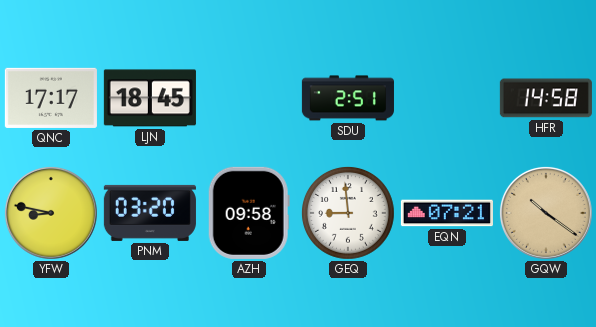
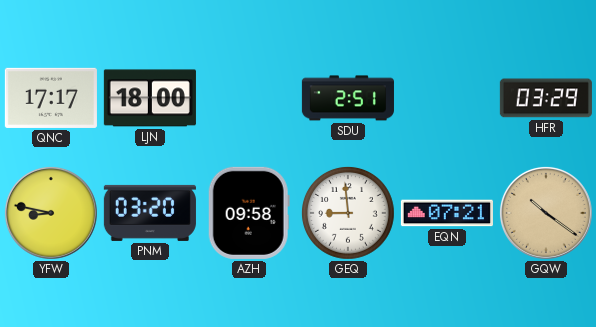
LJN: 18:45 -> 18:00
HFR: 14:58 -> 03:29
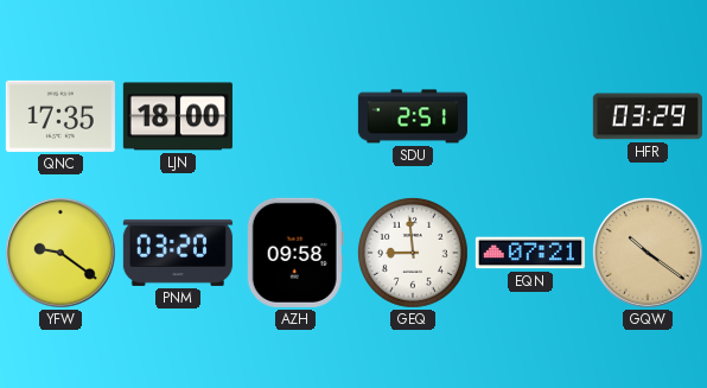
QNC: 17:17 -> 17:35
YFW: 8:47 -> 9:21
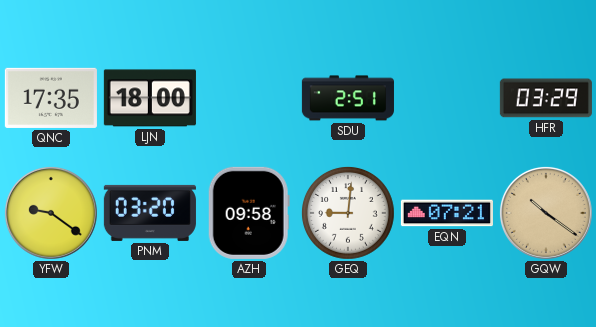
GEQ: 8:59 -> 9:01
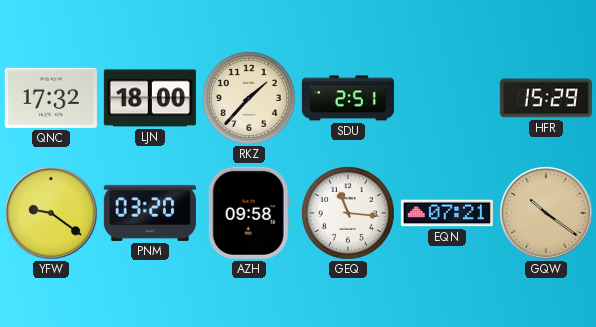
QNC: 17:35 -> 17:32
RKZ: none -> 1:37
HFR: 03:29 -> 15:29
GEQ: 9:01 -> 11:16
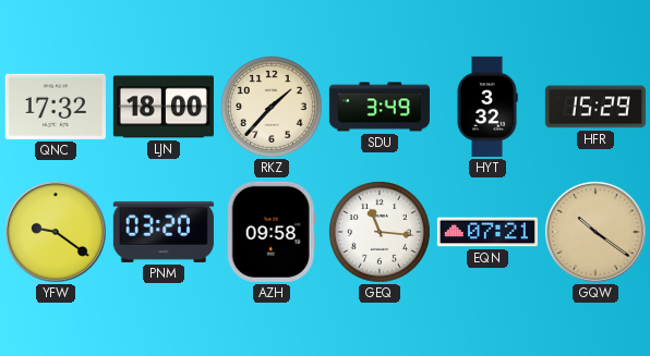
SDU: 2:51 -> 3:49
HYT: none -> 3:32
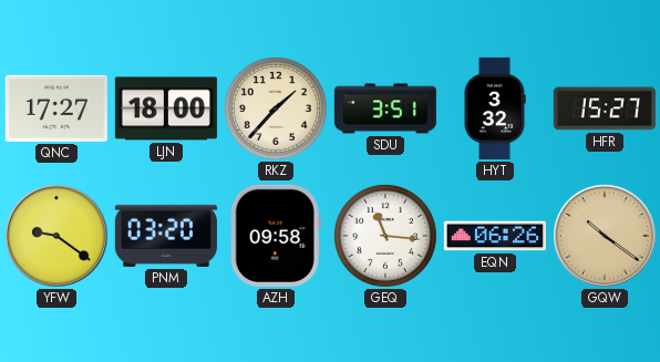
QNC: 17:32 -> 17:27
SDU: 3:49 -> 3:51
HFR: 15:29 -> 15:27
EQN: 07:21 -> 06:26
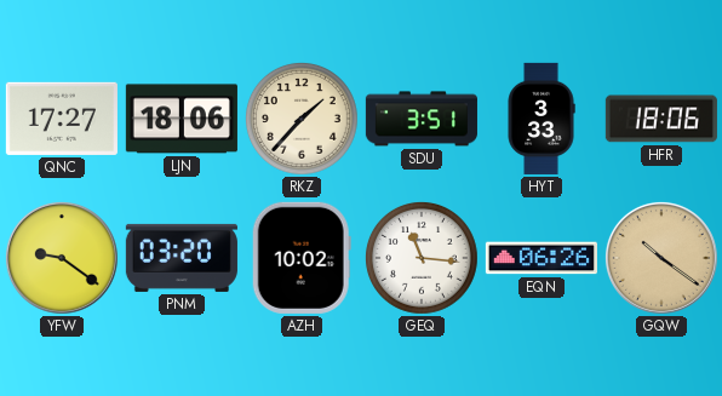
LJN: 18:00 -> 18:06
HYT: 3:32 -> 3:33
HFR: 15:27 -> 18:06
AZH: 09:58 -> 10:02
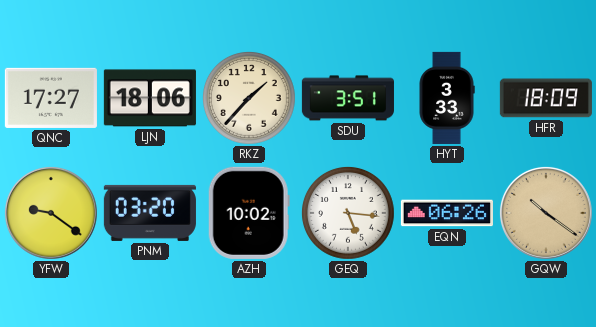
HFR: 18:06 -> 18:09
GEQ: 11:16 -> 5:16
